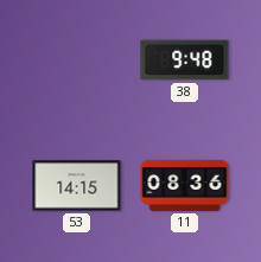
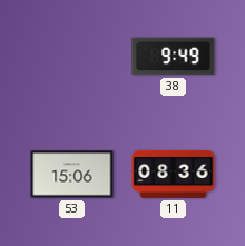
38: 9:48 -> 9:49
53: 14:15 -> 15:06
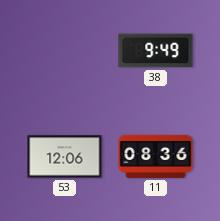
53: 15:06 -> 12:06
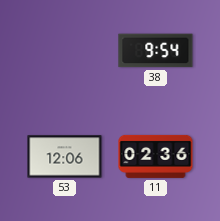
38: 9:49 -> 9:54
11: 08:36 -> 02:36
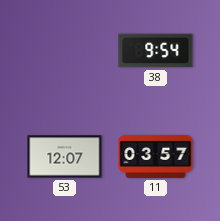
53: 12:06 -> 12:07
11: 02:36 -> 03:57
